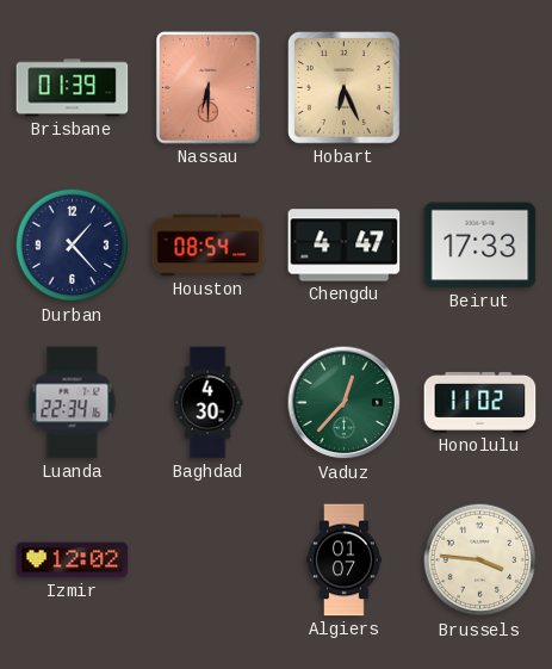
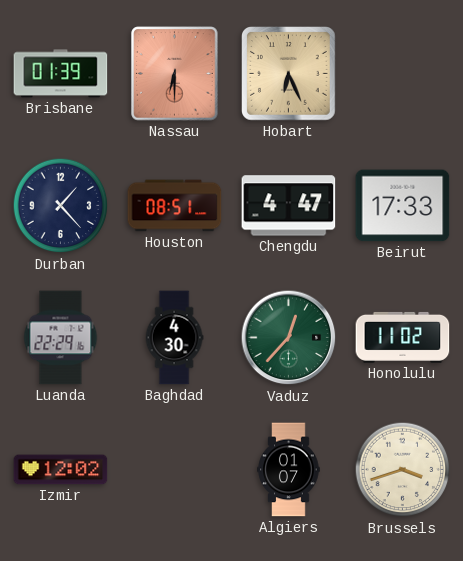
Houston: 08:54 -> 08:51
Luanda: 22:34 -> 22:29
Brussels: 3:46 -> 3:42
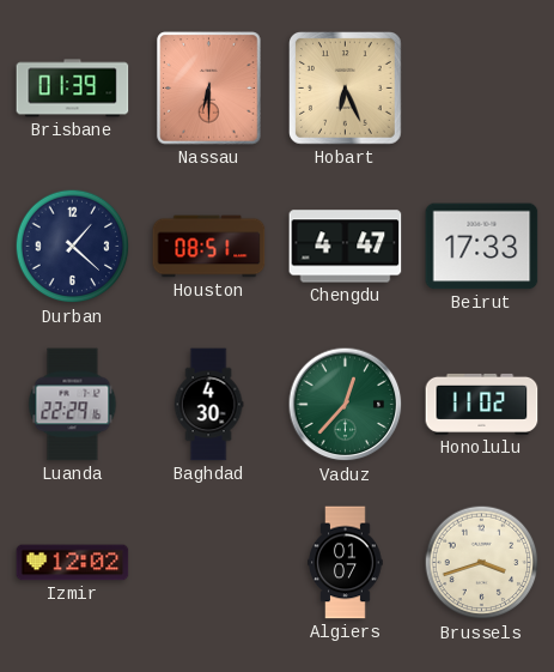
Durban: 1:23 -> 1:22
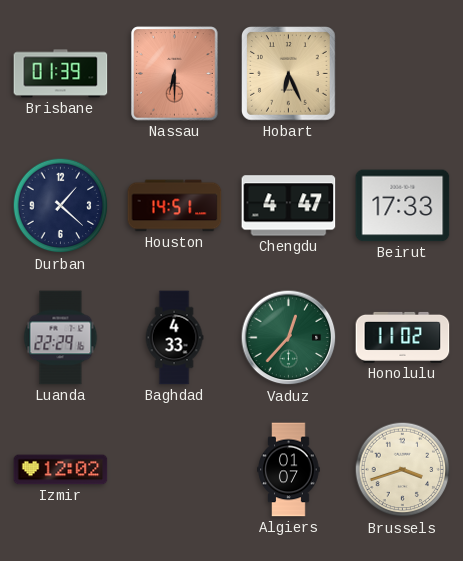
Houston: 08:51 -> 14:51
Baghdad: 4:30 -> 4:33
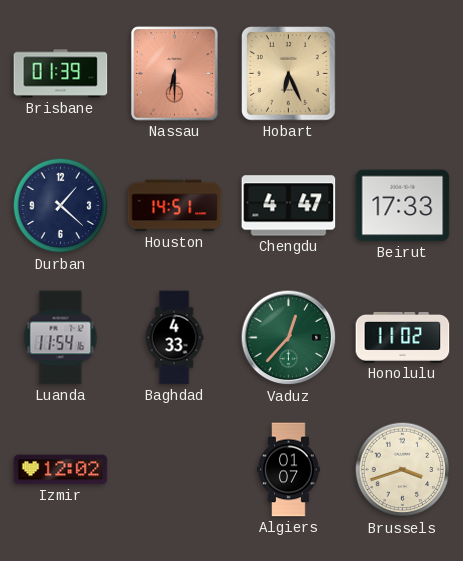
Luanda: 22:29 -> 11:54
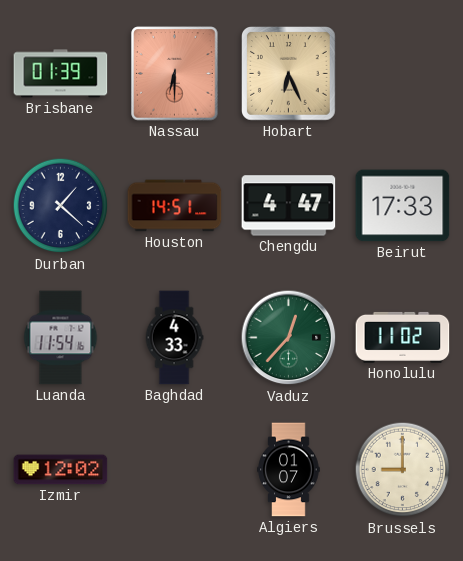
Brussels: 3:42 -> 9:00
